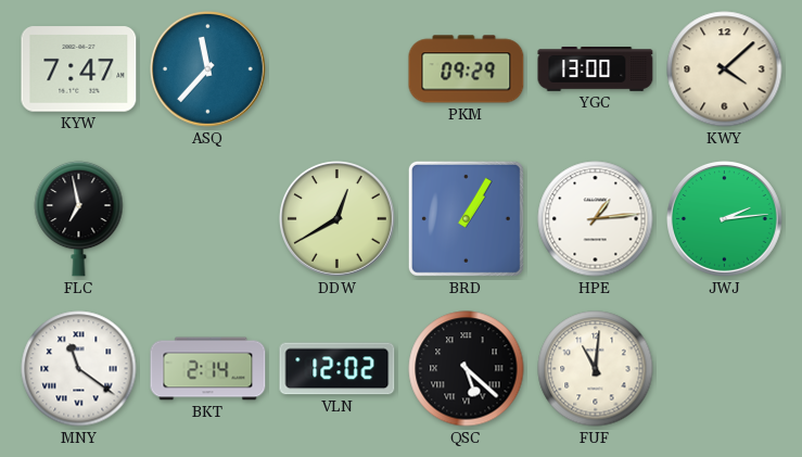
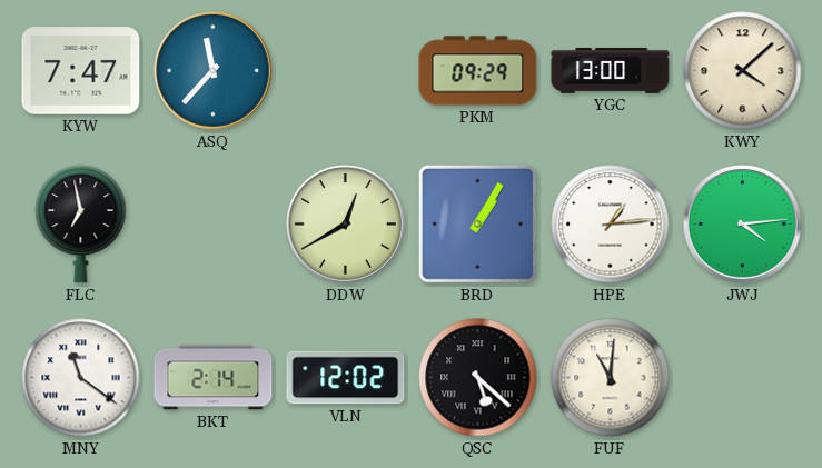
JWJ: 2:14 -> 4:14
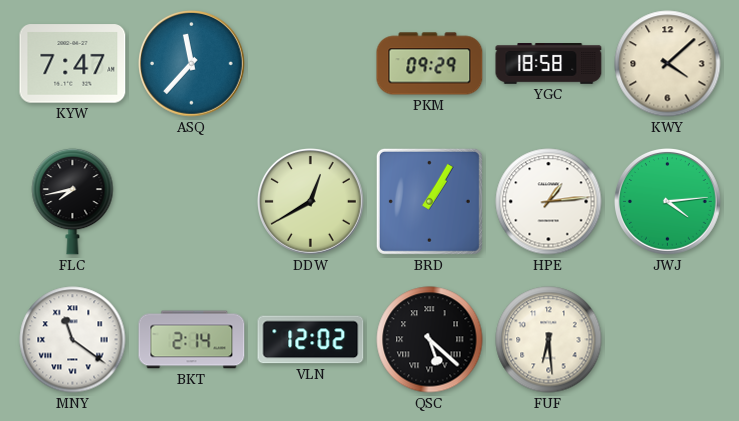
YGC: 13:00 -> 18:58
FLC: 6:58 -> 7:43
FUF: 11:01 -> 6:29
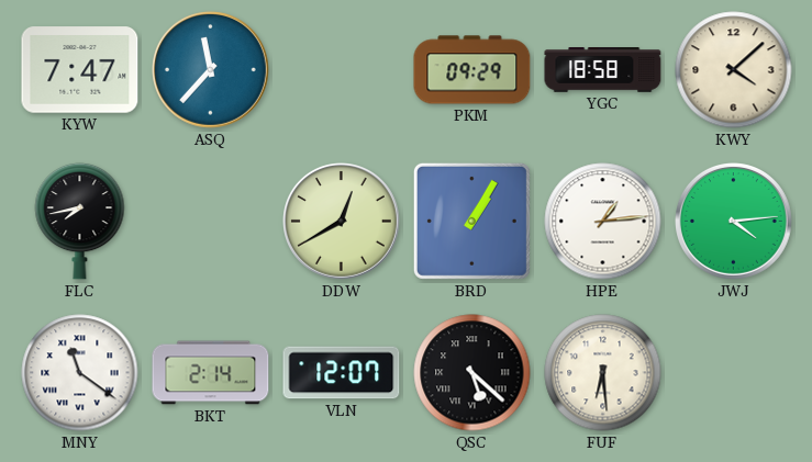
VLN: 12:02 -> 12:07
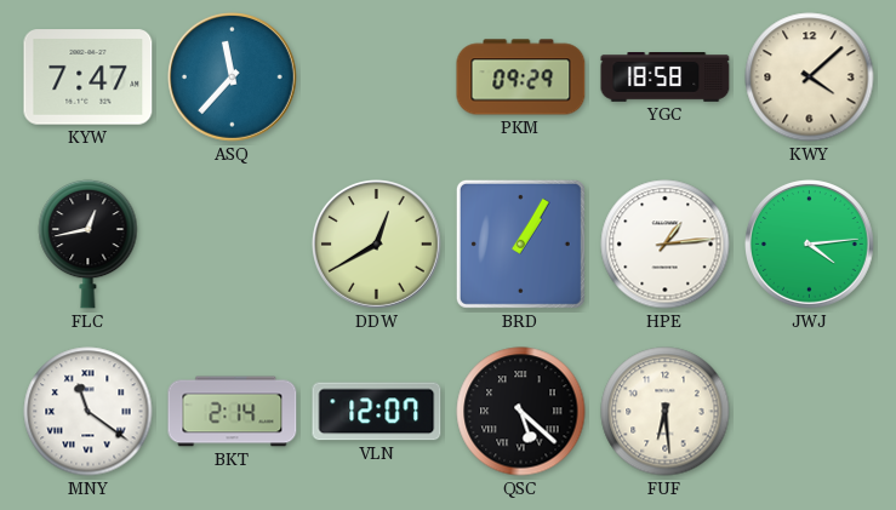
FLC: 7:43 -> 12:43
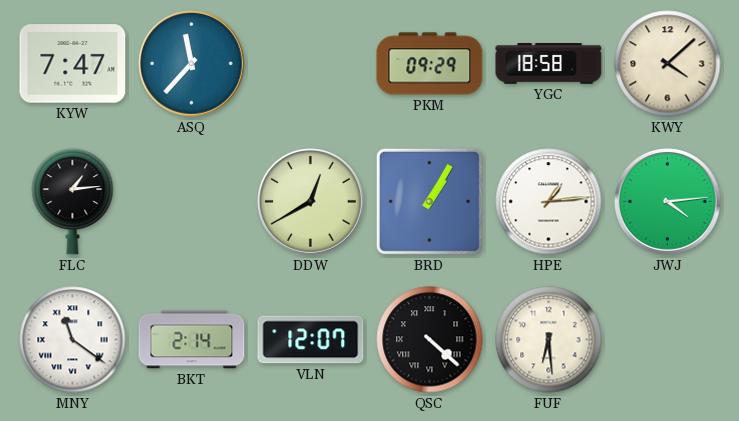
FLC: 12:43 -> 1:14
QSC: 5:22 -> 4:22
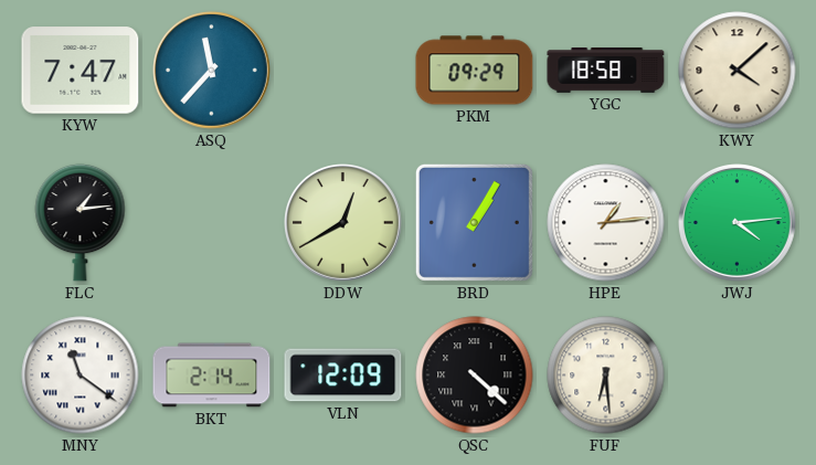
VLN: 12:07 -> 12:09
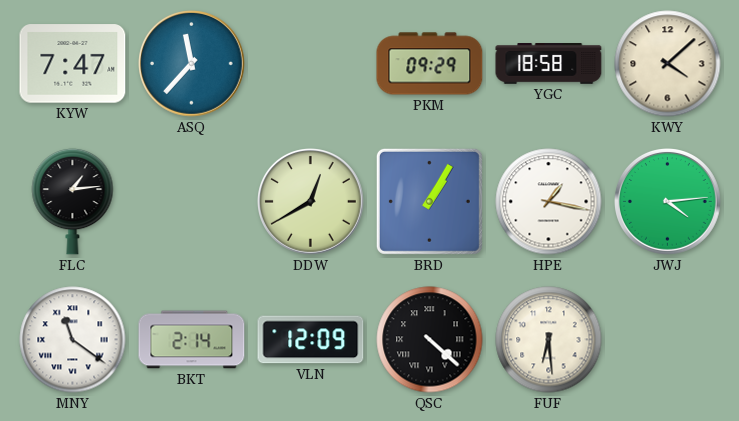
HPE: 1:14 -> 1:17
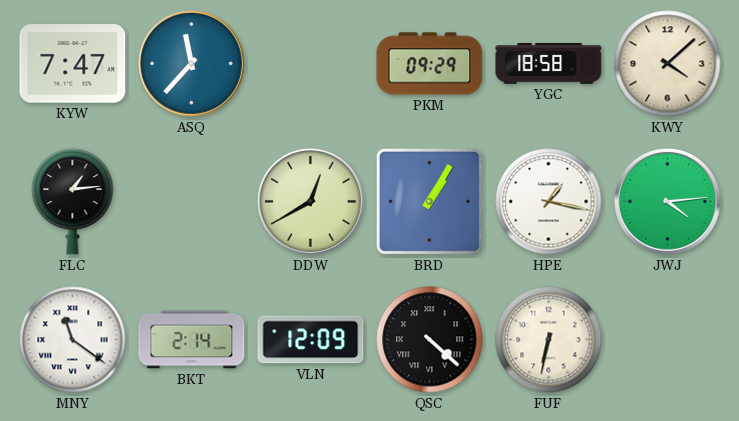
FUF: 6:29 -> 6:32
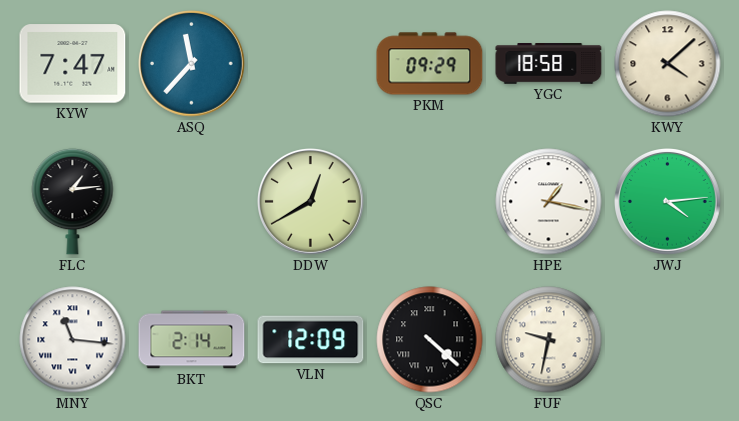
BRD: 1:05 -> none
MNY: 11:21 -> 11:16
FUF: 6:32 -> 9:32
